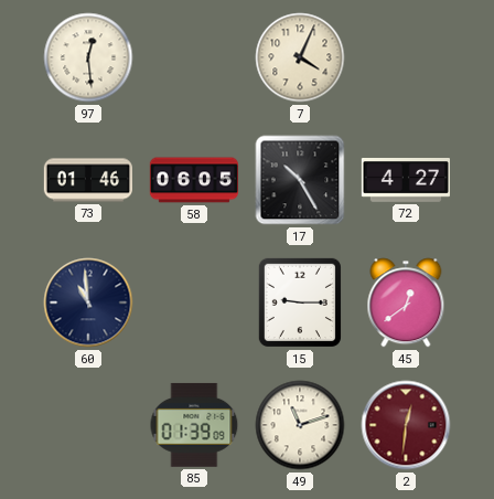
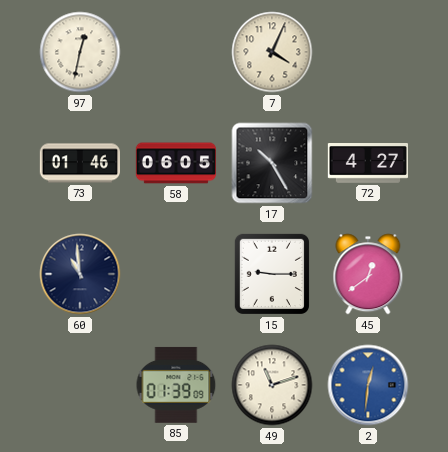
97: 12:29 -> 12:32
2 dial: burgundy -> blue
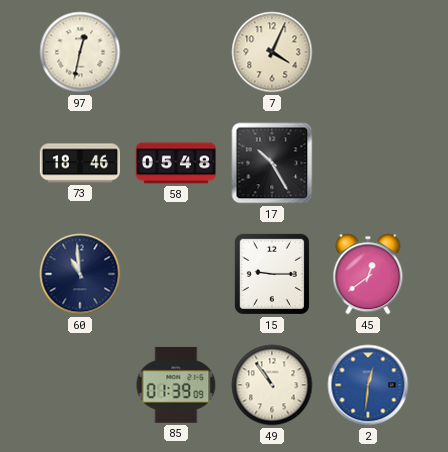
73: 01:46 -> 18:46
58: 06:05 -> 05:48
72: 4:27 -> none
49: 11:12 -> 10:54
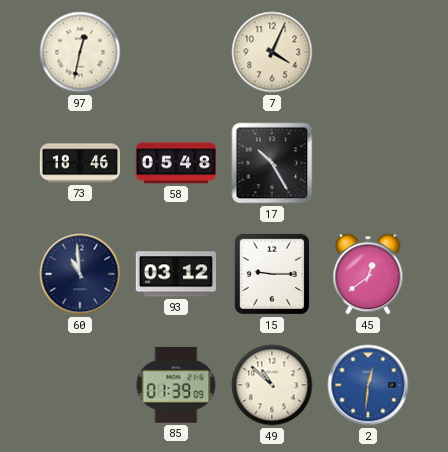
93: none -> 03:12
49: 10:54 -> 10:52
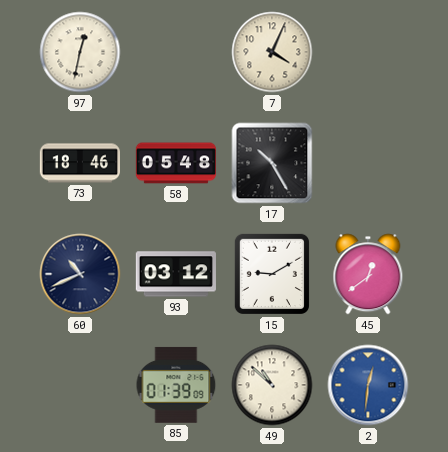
60: 10:59 -> 10:41
15: 9:15 -> 9:10
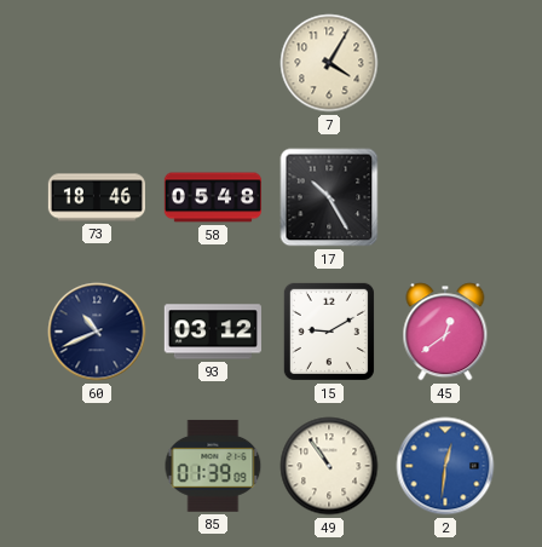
97: 12:32 -> none
7: 4:04 -> 4:05
49: 10:52 -> 10:54
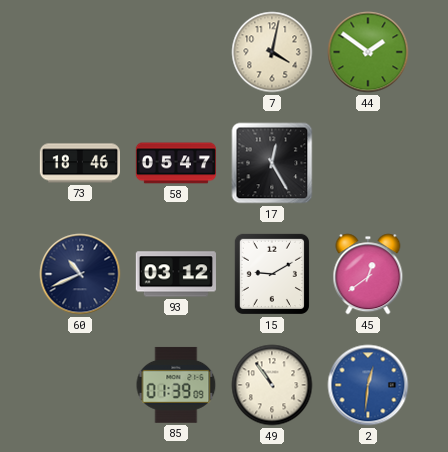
7: 4:05 -> 4:02
44: none -> 1:51
58: 05:48 -> 05:47
17: 10:25 -> 12:25
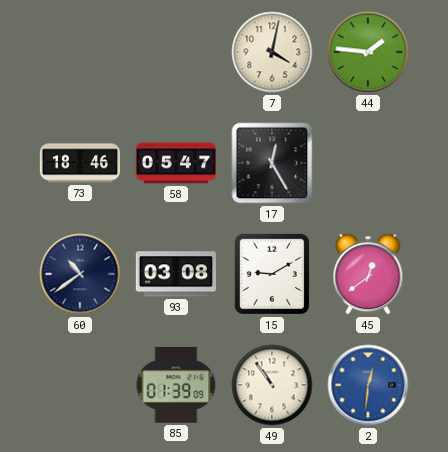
44: 1:51 -> 1:46
60: 10:41 -> 10:39
93: 03:12 -> 03:08
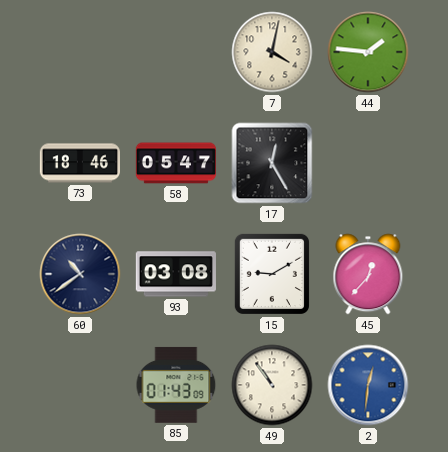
45: 12:39 -> 12:37
85: 01:39 -> 01:43
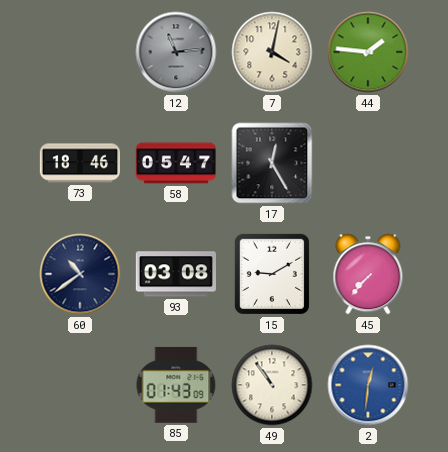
12: none -> 11:14
45: 12:37 -> 7:37
